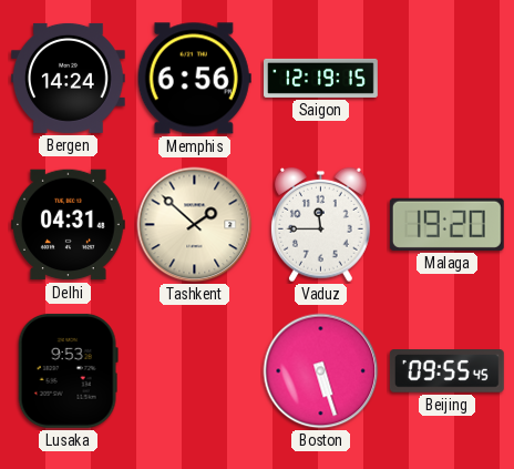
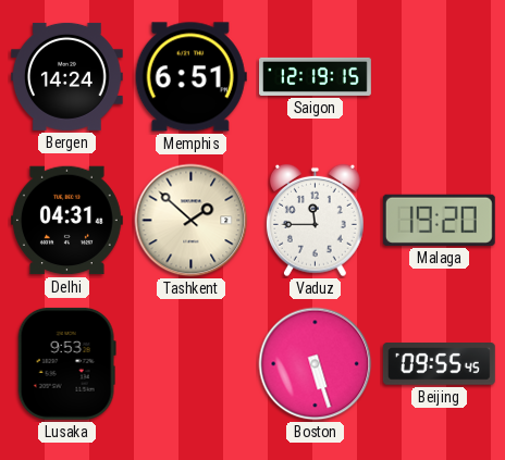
Memphis: 6:56 -> 6:51
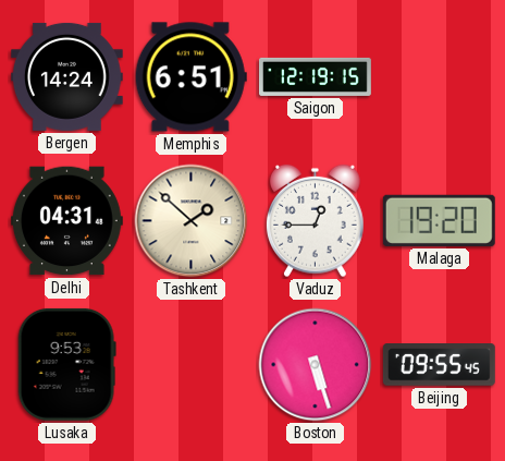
Vaduz: 11:45 -> 12:45
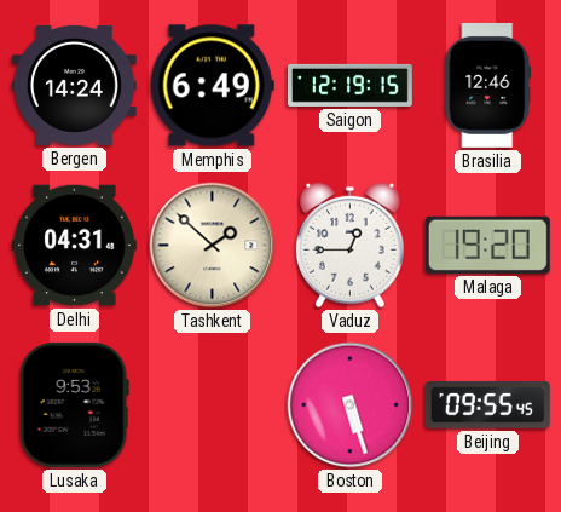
Memphis: 6:51 -> 6:49
Brasilia: none -> 12:46
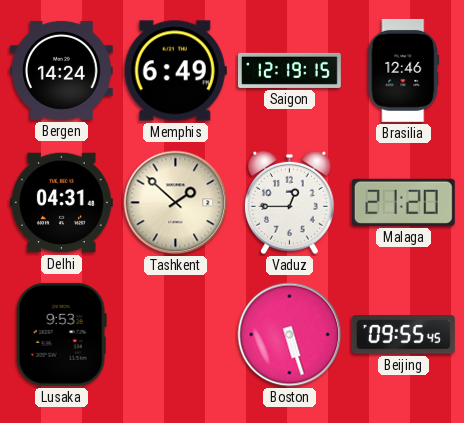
Malaga: 19:20 -> 21:20
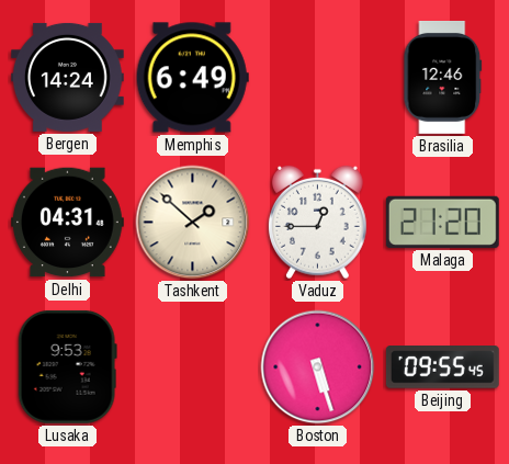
Saigon: 12:19 -> none
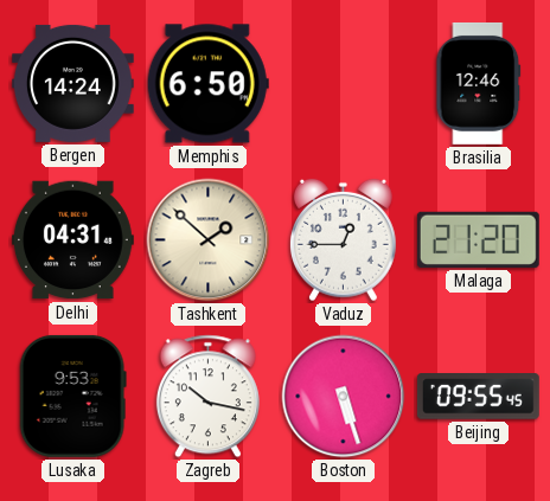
Memphis: 6:49 -> 6:50
Zagreb: none -> 10:17
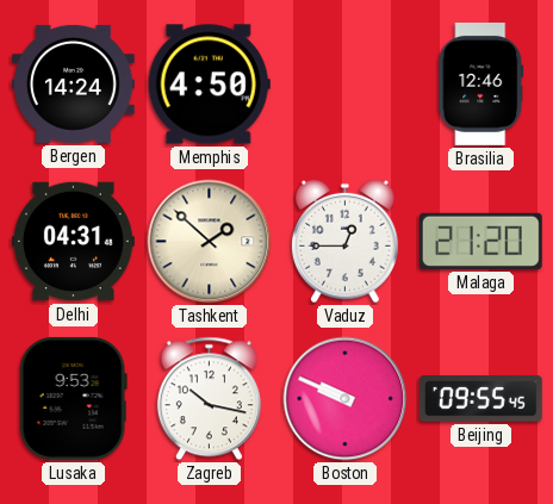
Memphis: 6:50 -> 4:50
Boston: 5:27 -> 9:49
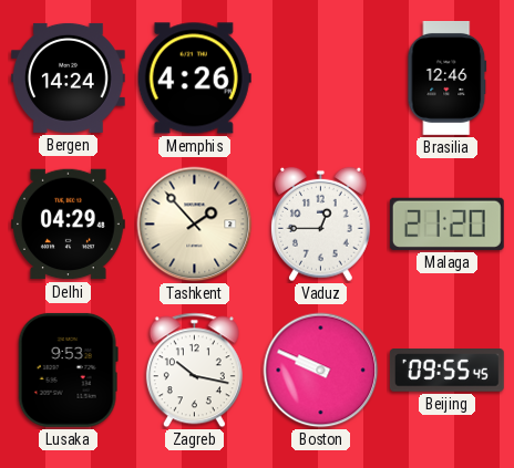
Memphis: 4:50 -> 4:26
Delhi: 04:31 -> 04:29
Tashkent: 1:52 -> 1:53
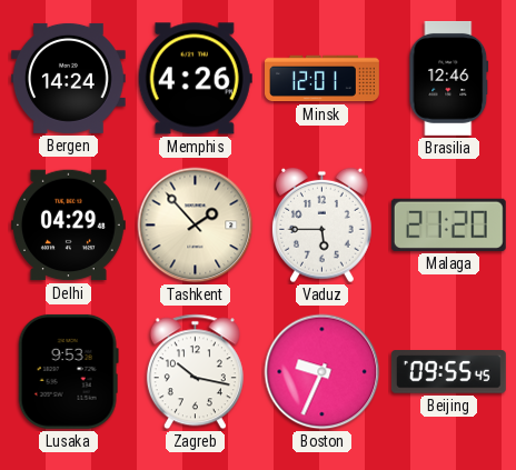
Minsk: none -> 12:01
Vaduz: 12:45 -> 5:45
Boston: 9:49 -> 9:34
